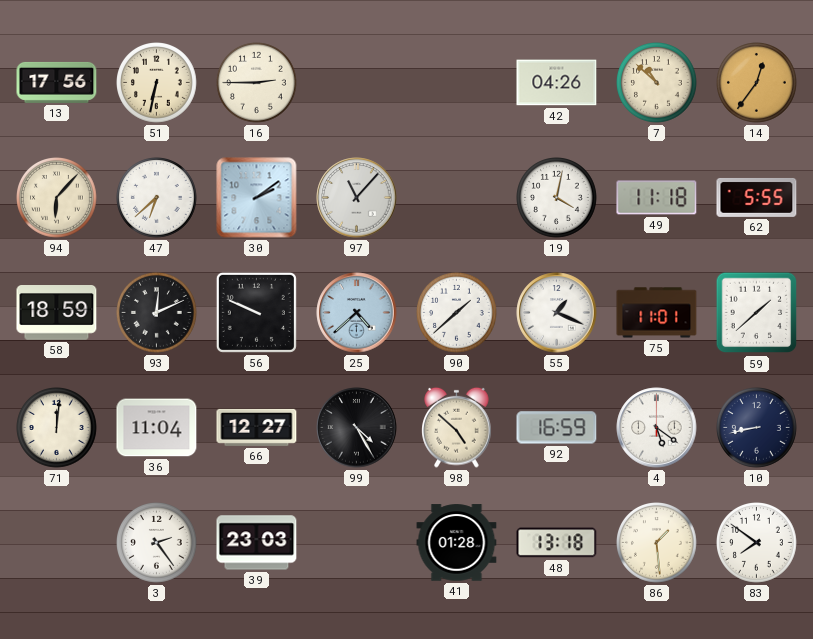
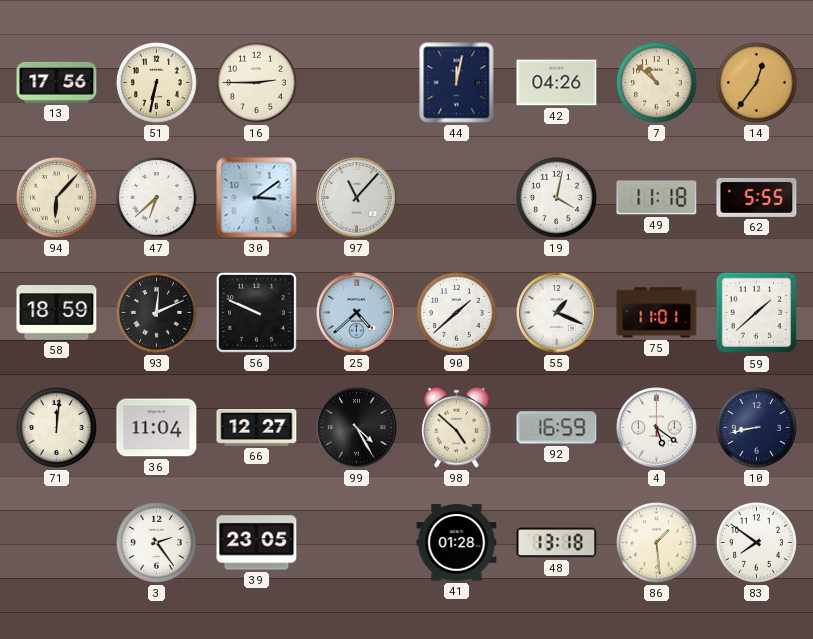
44: none -> 12:02
30: 2:09 -> 3:09
39: 23:03 -> 23:05
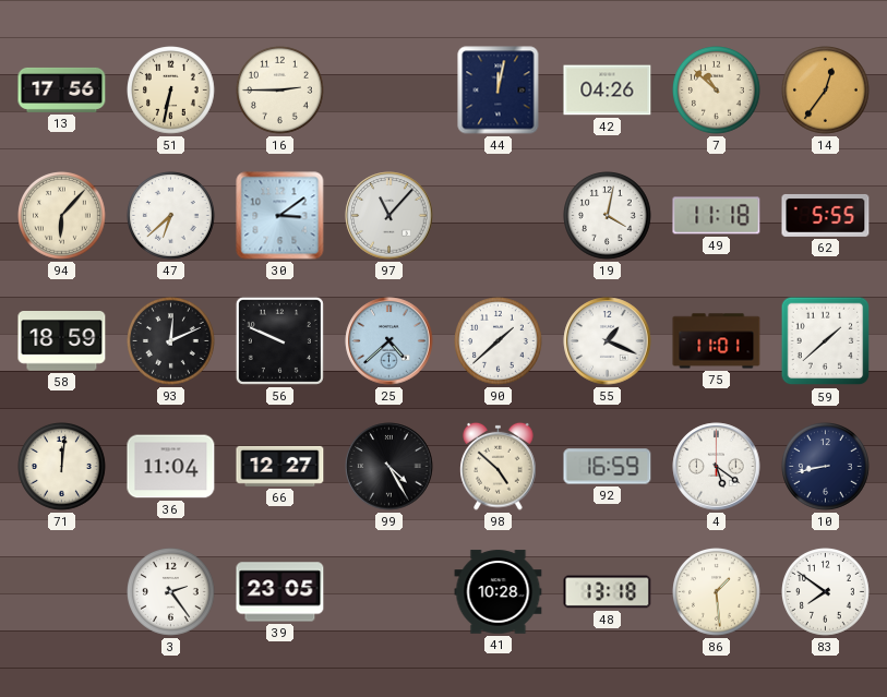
41: 01:28 -> 10:28
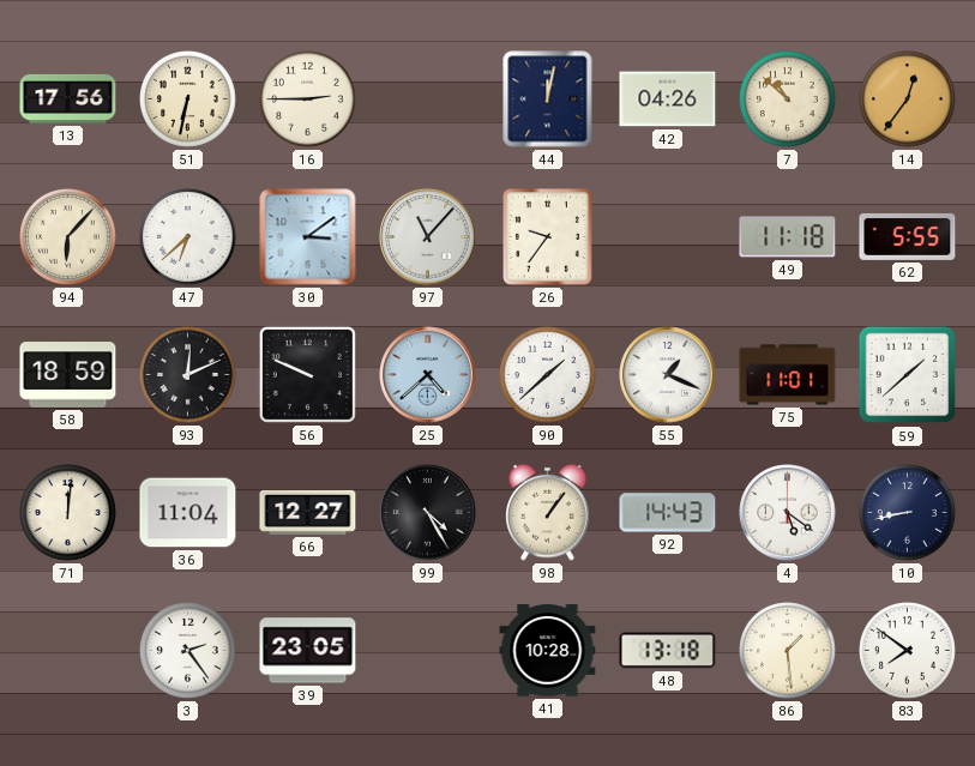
26: none -> 9:36
19: 4:02 -> none
98: 4:52 -> 1:06
92: 16:59 -> 14:43
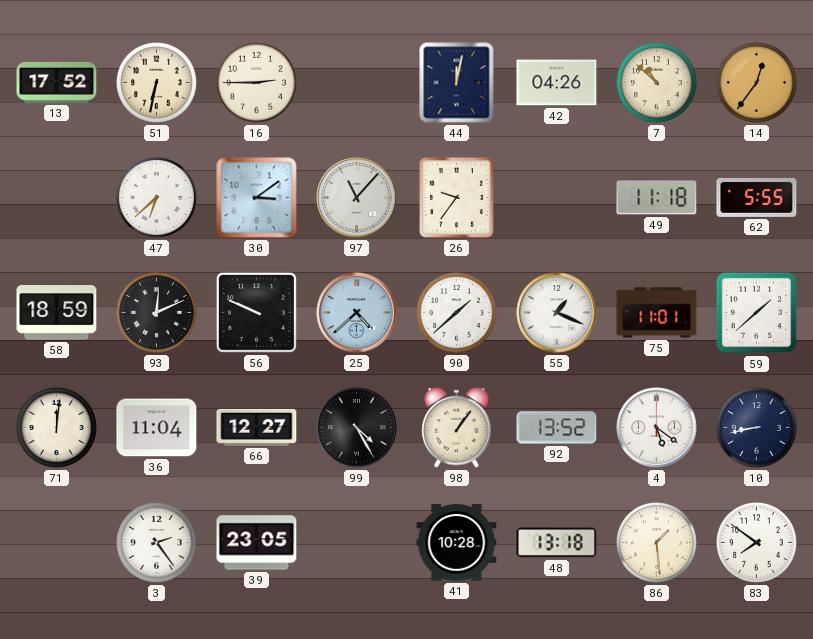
13: 17:56 -> 17:52
94: 6:07 -> none
92: 14:43 -> 13:52
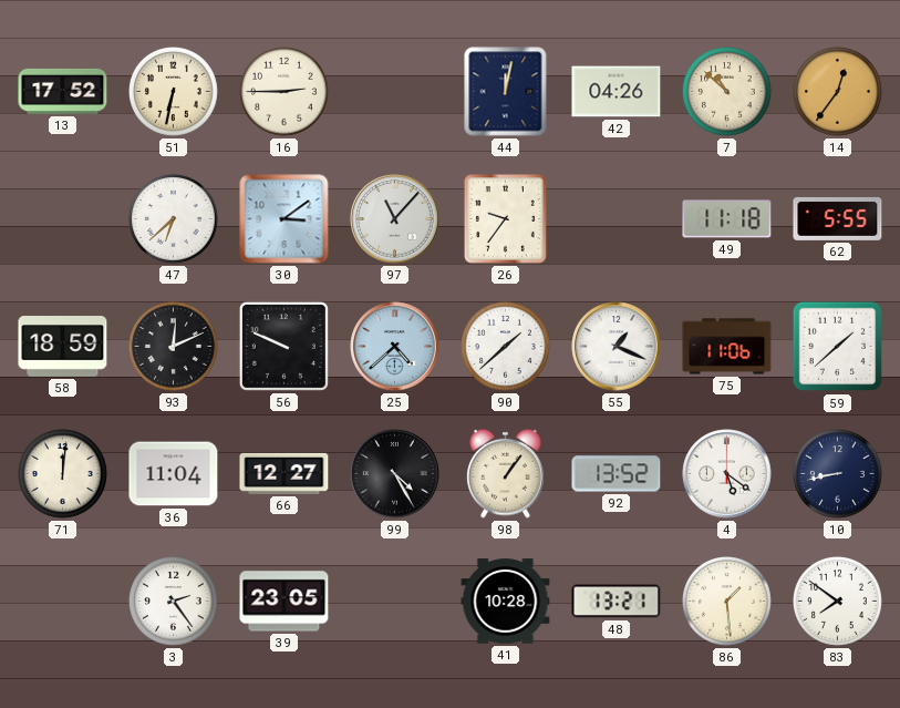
75: 11:01 -> 11:06
48: 13:18 -> 13:21
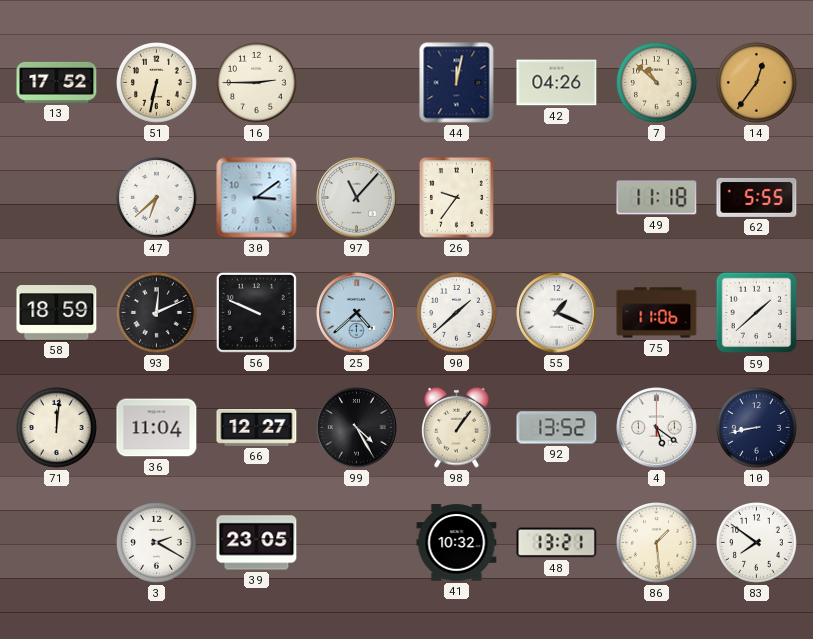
3: 2:24 -> 2:20
41: 10:28 -> 10:32
